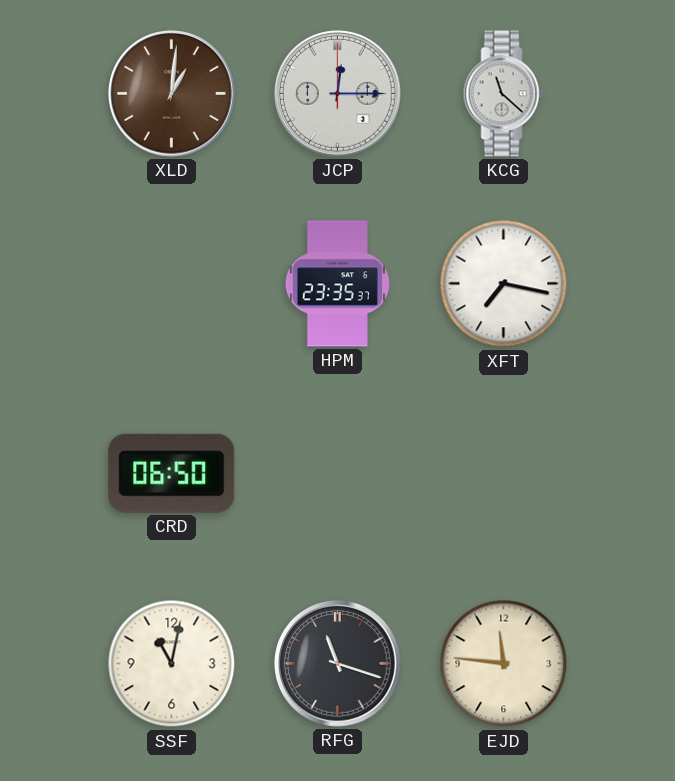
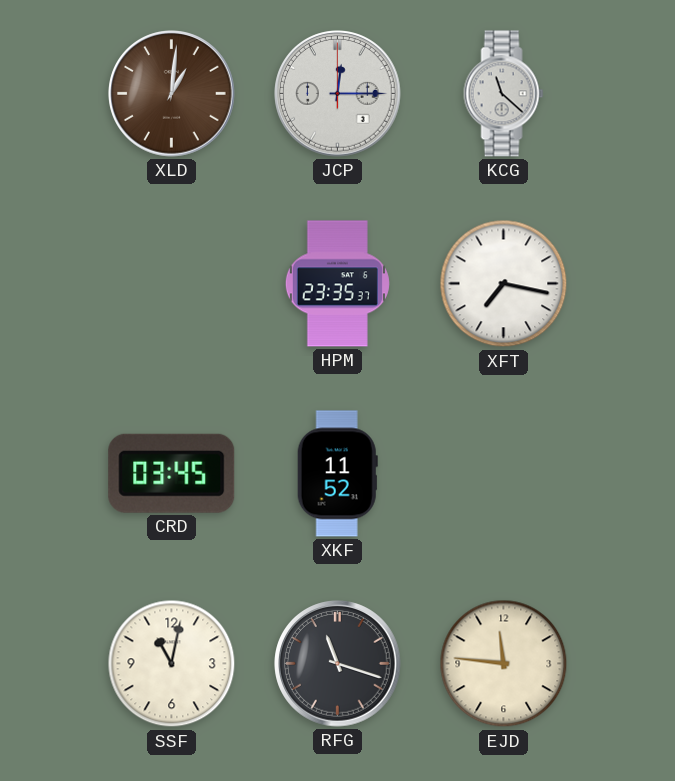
CRD: 06:50 -> 03:45
XKF: none -> 11:52
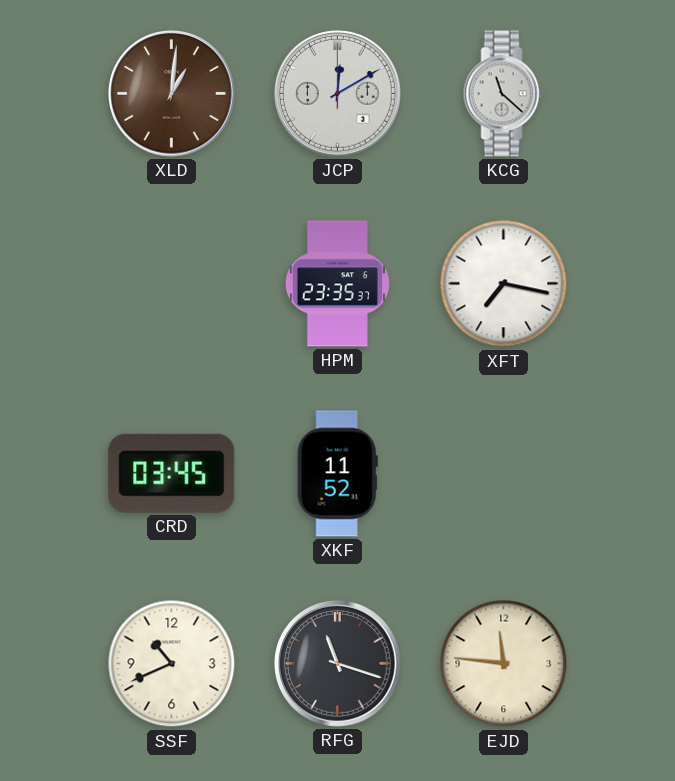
JCP: 12:15 -> 12:10
SSF: 11:02 -> 10:41
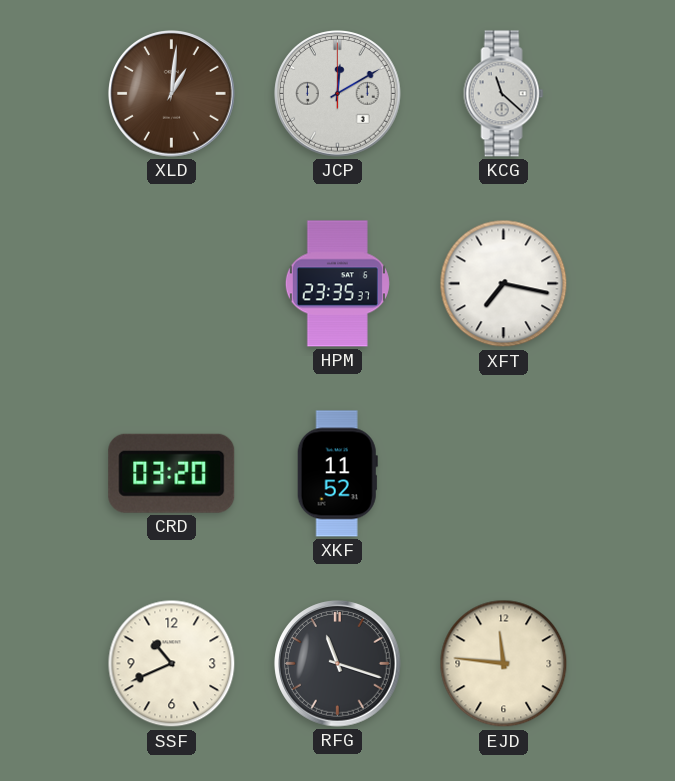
CRD: 03:45 -> 03:20
